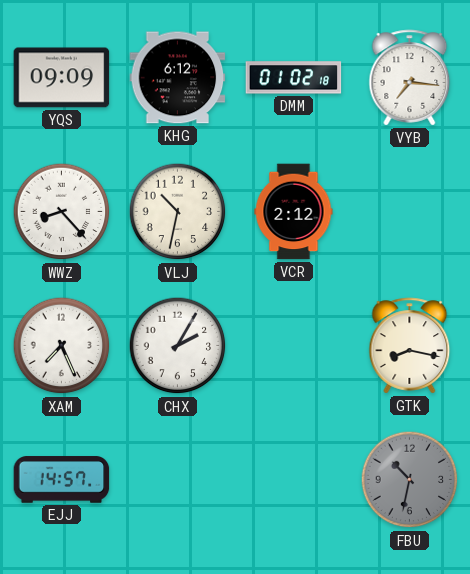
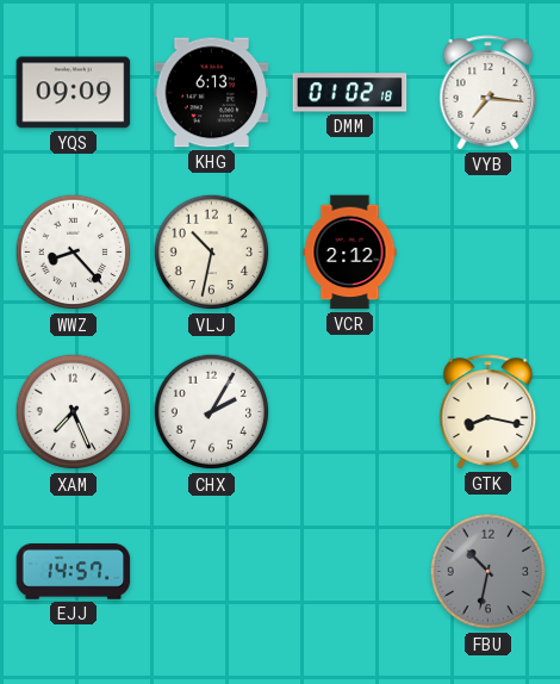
KHG: 6:12 -> 6:13
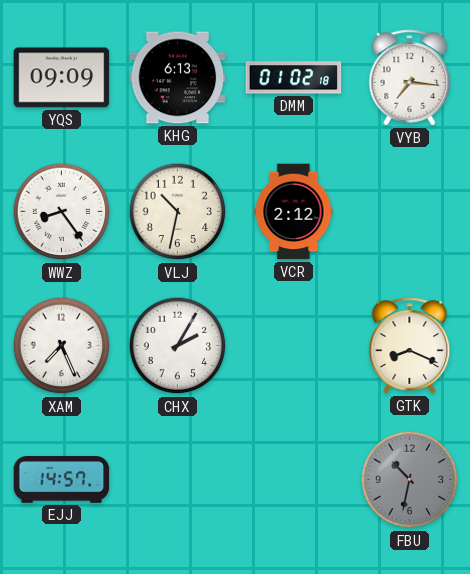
WWZ: 8:23 -> 8:24
GTK: 8:17 -> 8:19
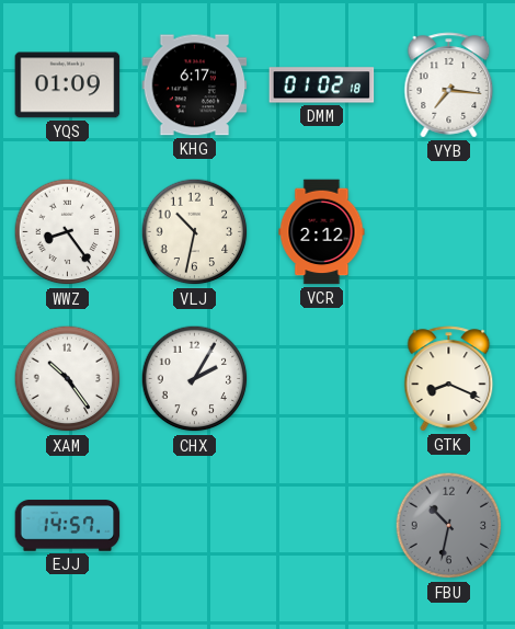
YQS: 09:09 -> 01:09
KHG: 6:13 -> 6:17
XAM: 7:26 -> 10:24
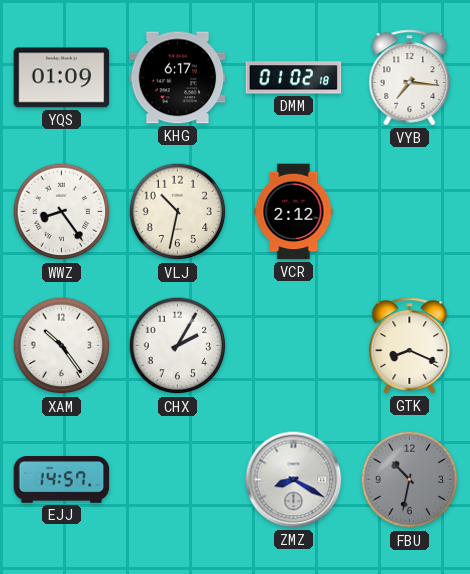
ZMZ: none -> 8:20
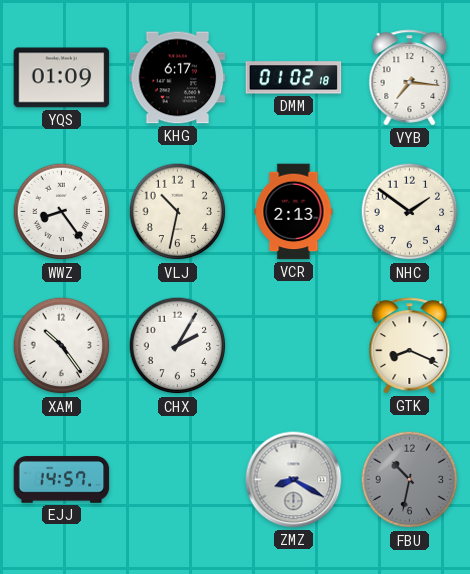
VCR: 2:12 -> 2:13
NHC: none -> 1:51
